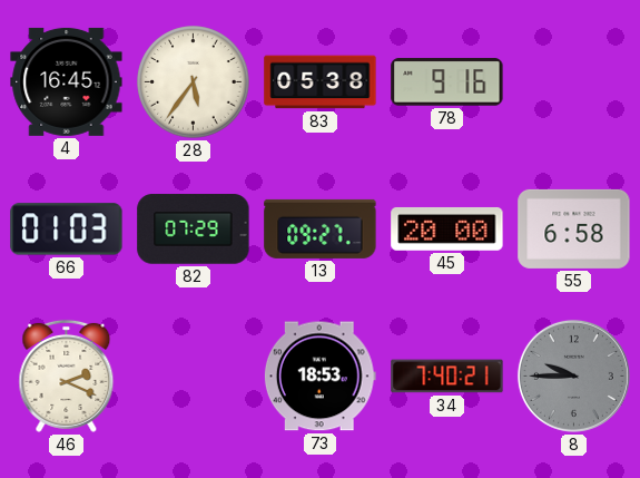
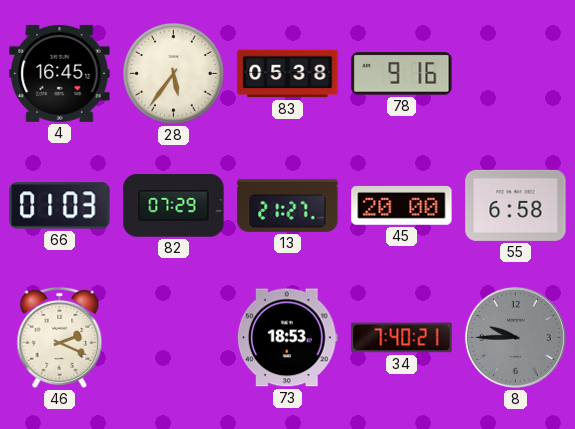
13: 09:27 -> 21:27
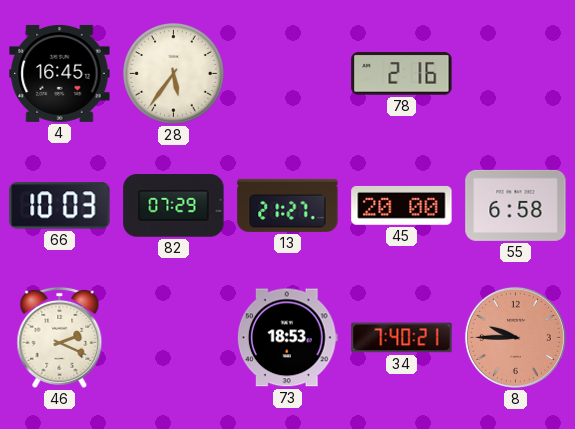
83: 05:38 -> none
78: 9:16 -> 2:16
66: 01:03 -> 10:03
8 dial: grey -> salmon
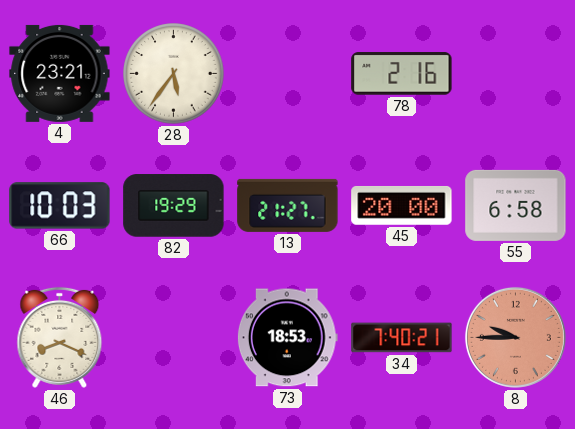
4: 16:45 -> 23:21
82: 07:29 -> 19:29
46: 2:19 -> 8:19
